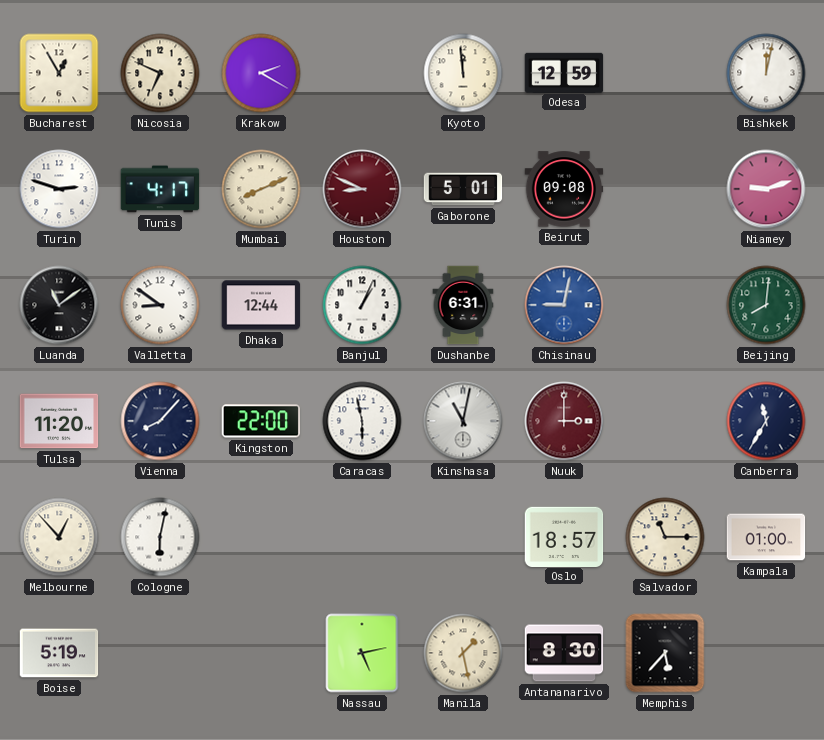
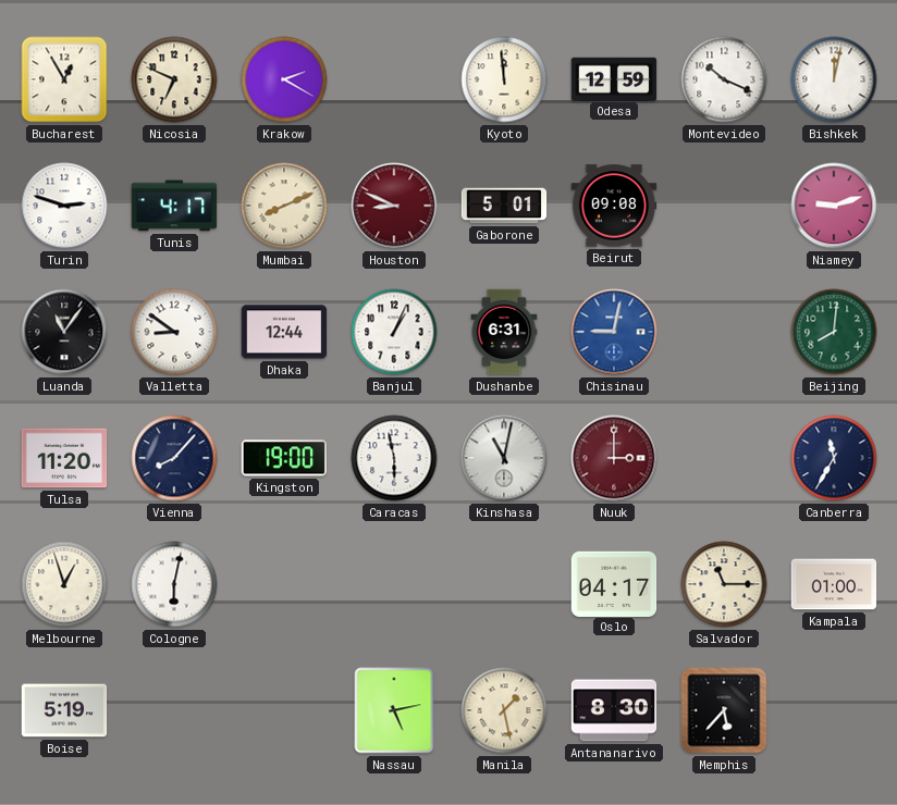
Montevideo: none -> 10:19
Luanda: 11:09 -> 11:06
Kingston: 22:00 -> 19:00
Melbourne: 12:53 -> 12:57
Oslo: 18:57 -> 04:17
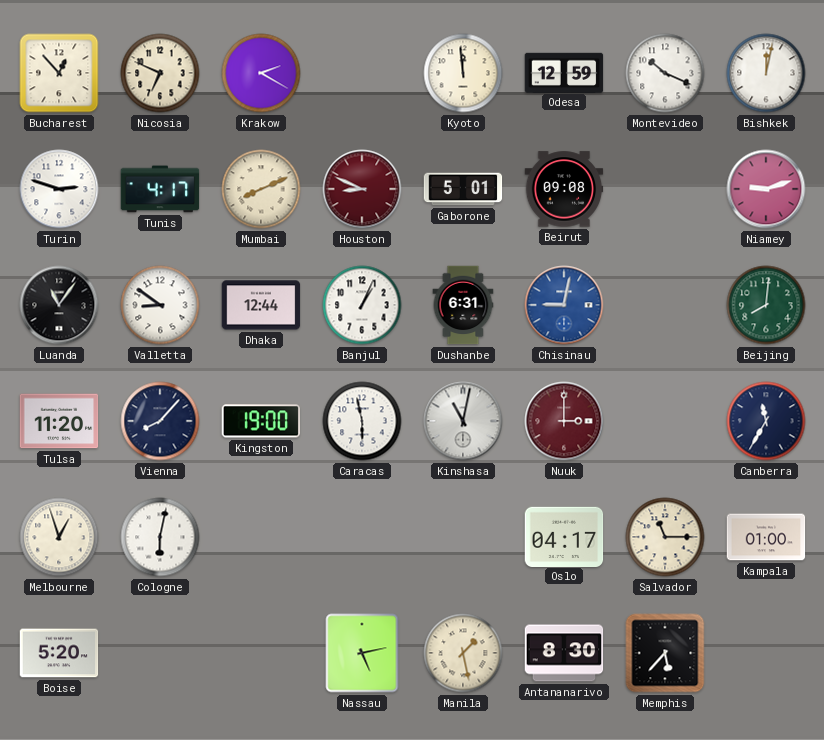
Bucharest: 12:55 -> 12:53
Boise: 5:19 -> 5:20
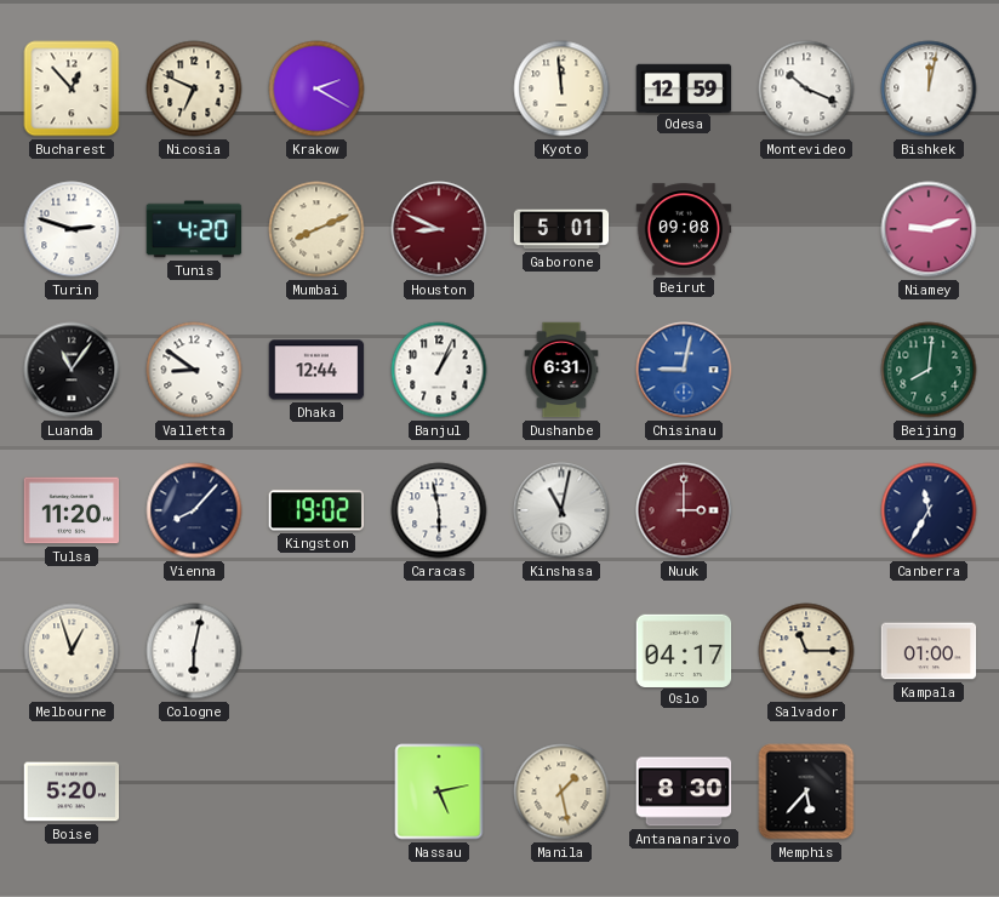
Tunis: 4:17 -> 4:20
Kingston: 19:00 -> 19:02
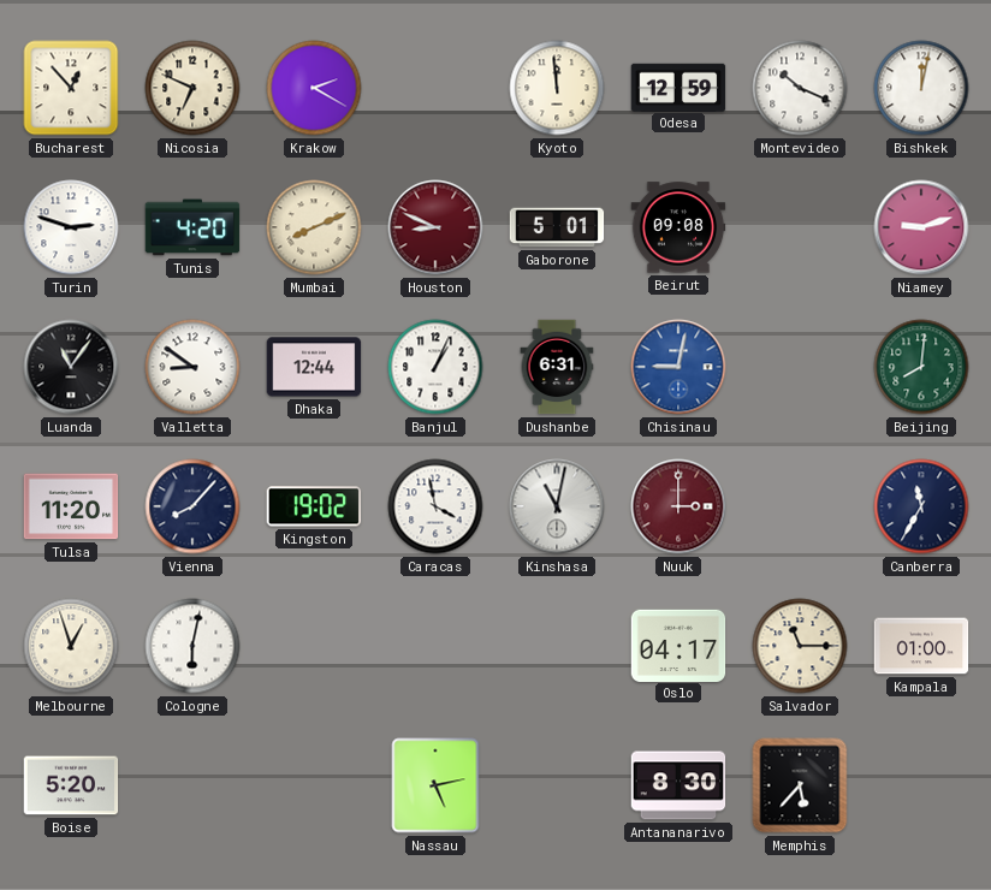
Caracas: 5:58 -> 3:58
Manila: 1:28 -> none
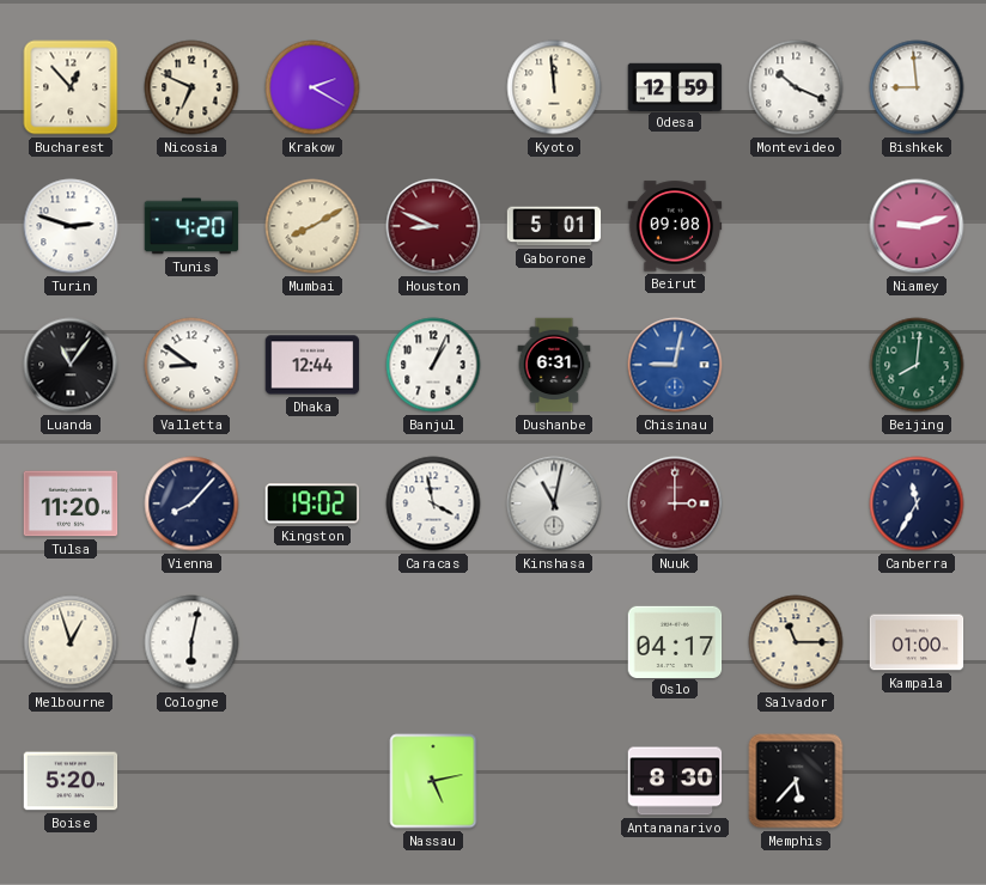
Bishkek: 12:02 -> 8:59
Mumbai: 8:11 -> 8:10
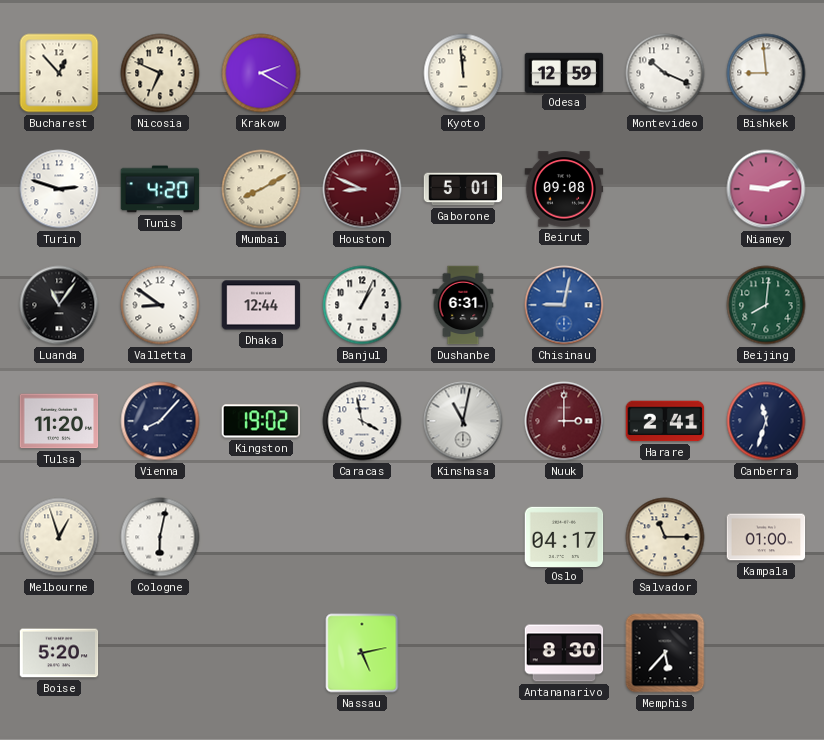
Harare: none -> 2:41
Canberra: 11:35 -> 11:33
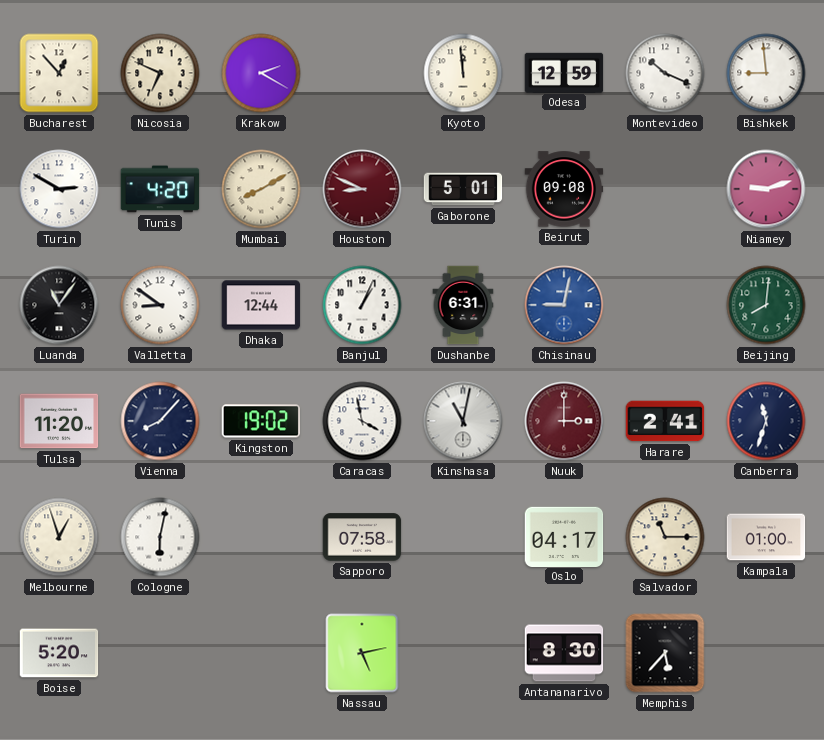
Turin: 2:48 -> 2:50
Sapporo: none -> 07:58
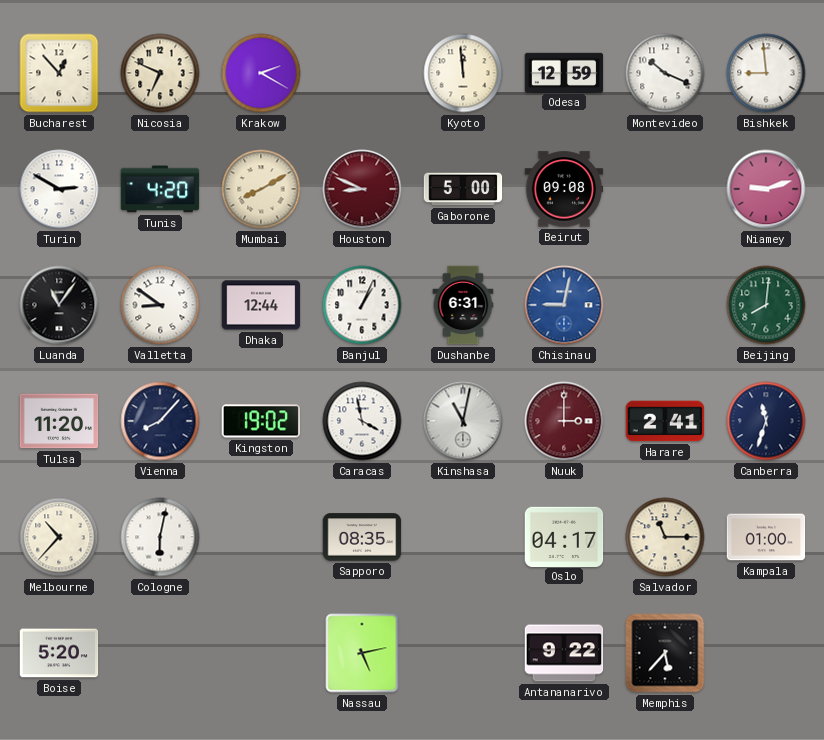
Gaborone: 5:01 -> 5:00
Melbourne: 12:57 -> 10:37
Sapporo: 07:58 -> 08:35
Antananarivo: 8:30 -> 9:22
